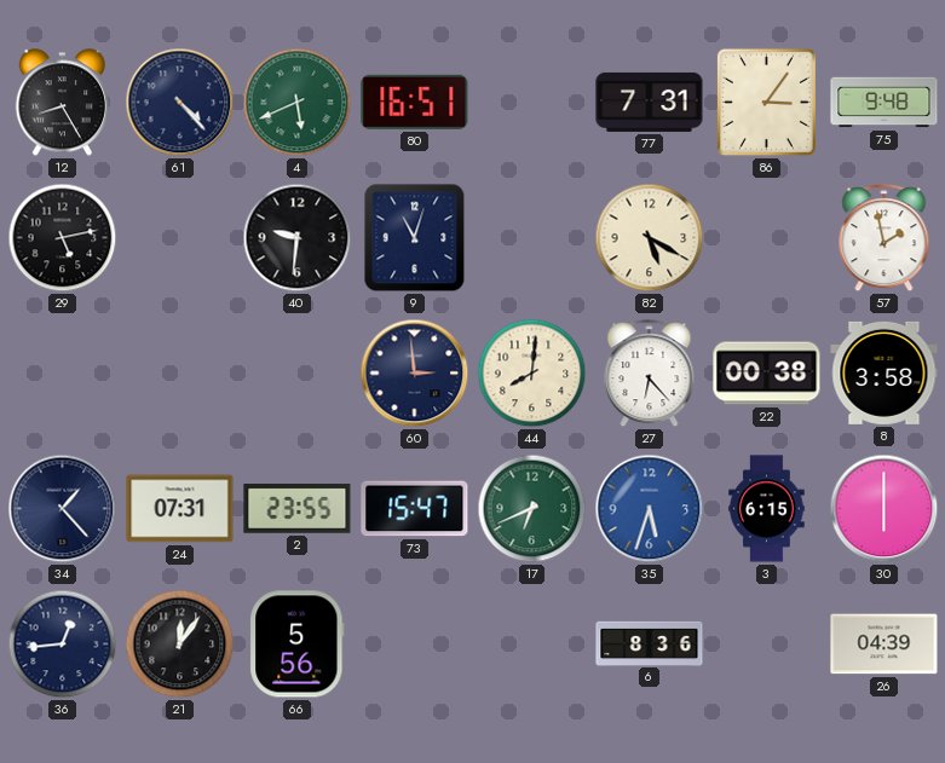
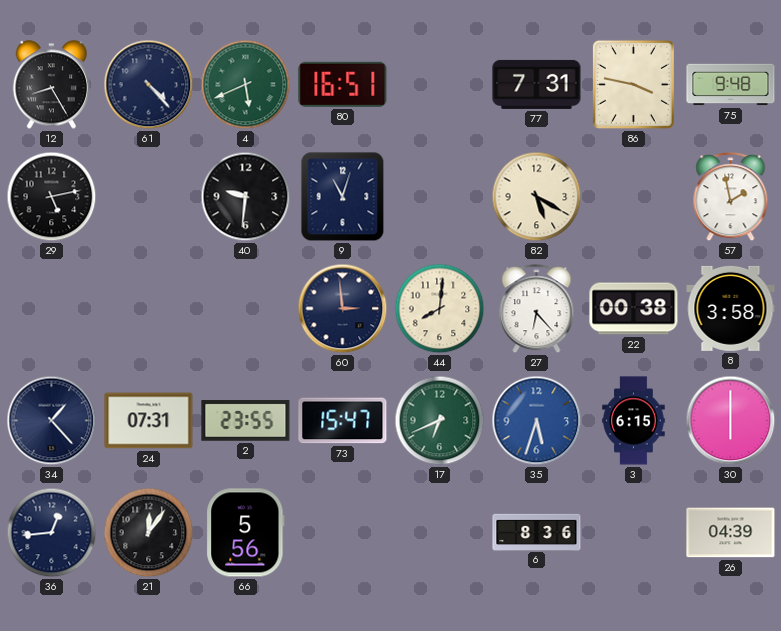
86: 3:06 -> 3:47
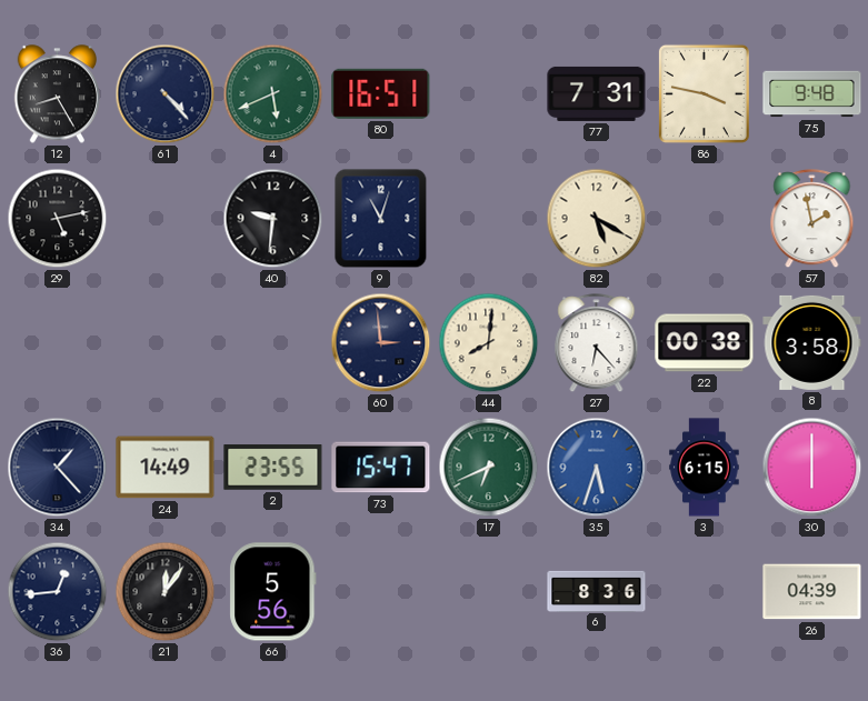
24: 07:31 -> 14:49
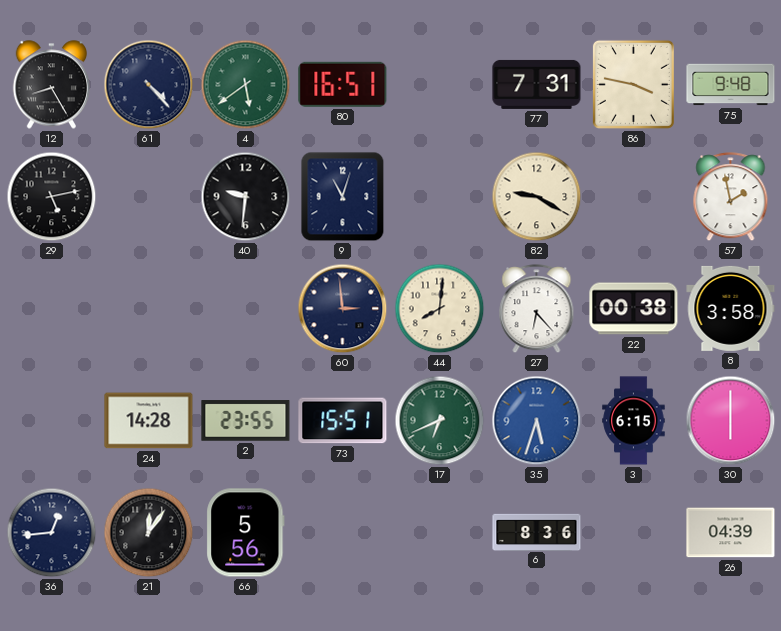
4: 5:41 -> 5:39
82: 5:20 -> 9:20
34: 1:23 -> none
24: 14:49 -> 14:28
73: 15:47 -> 15:51
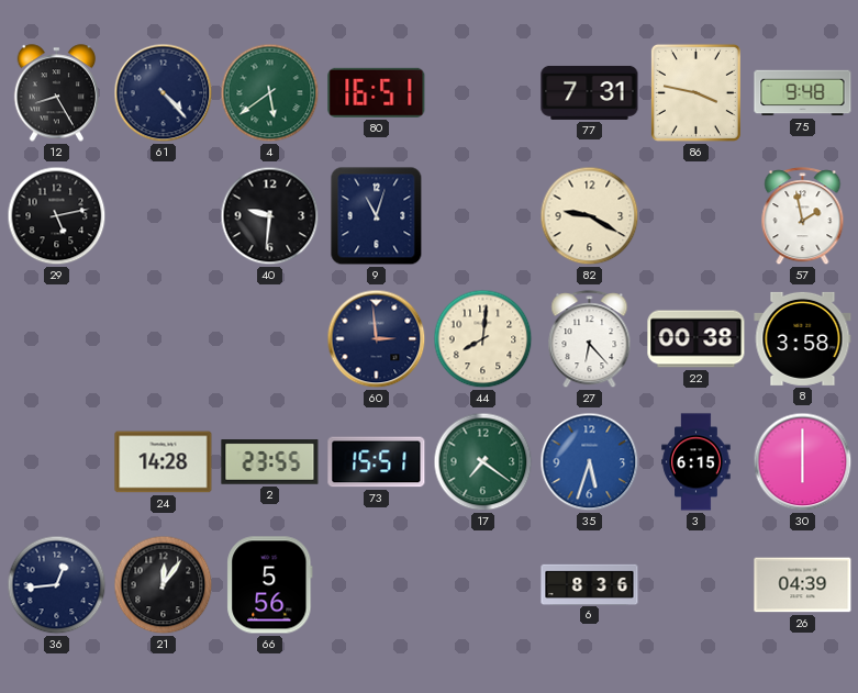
17: 6:41 -> 7:21
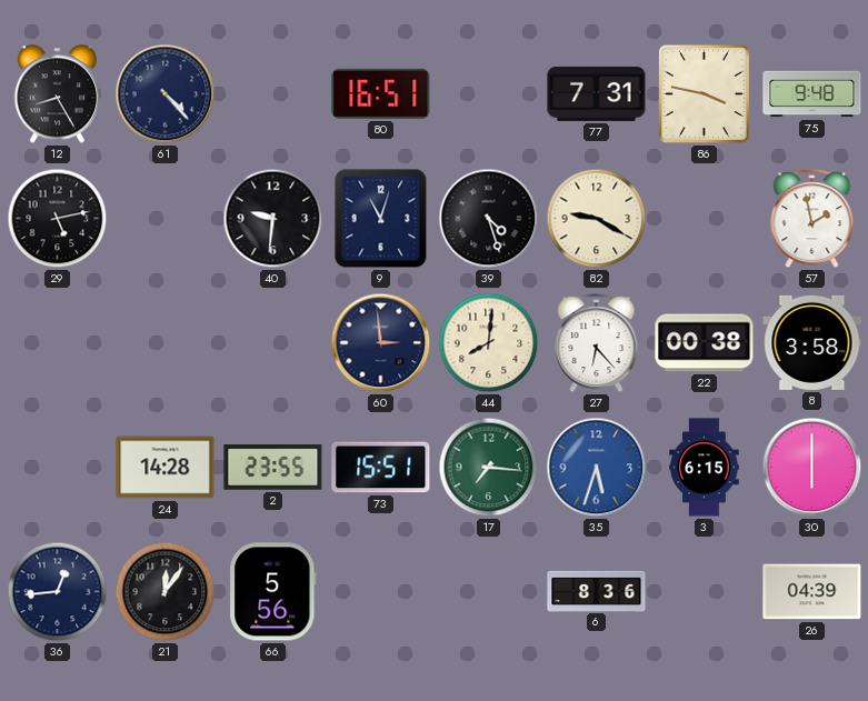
4: 5:39 -> none
39: none -> 4:27
17: 7:21 -> 7:16
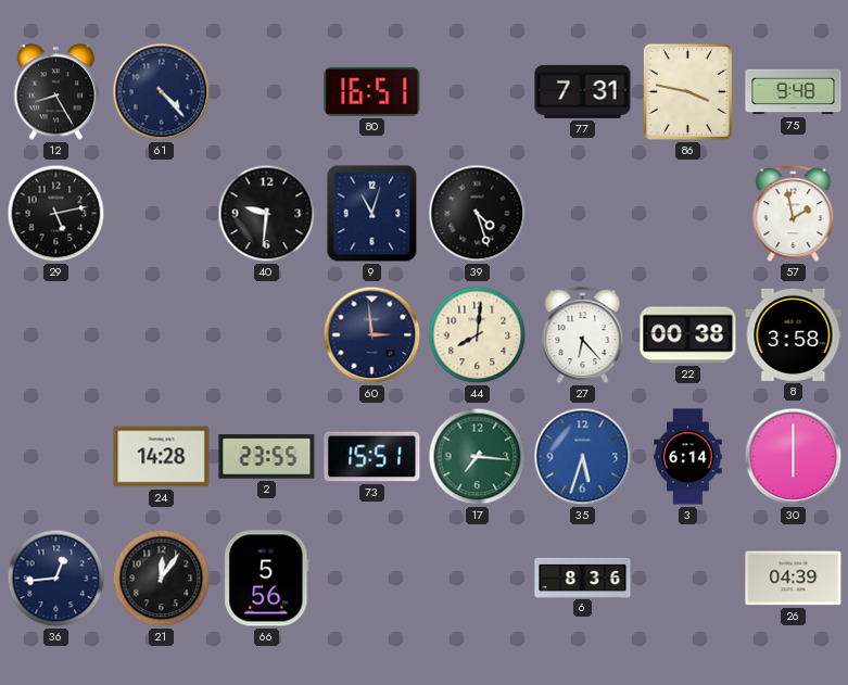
82: 9:20 -> none
3: 6:15 -> 6:14
